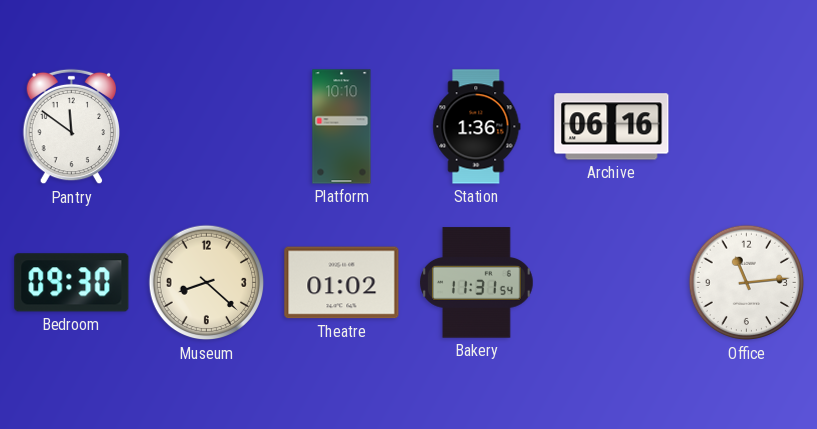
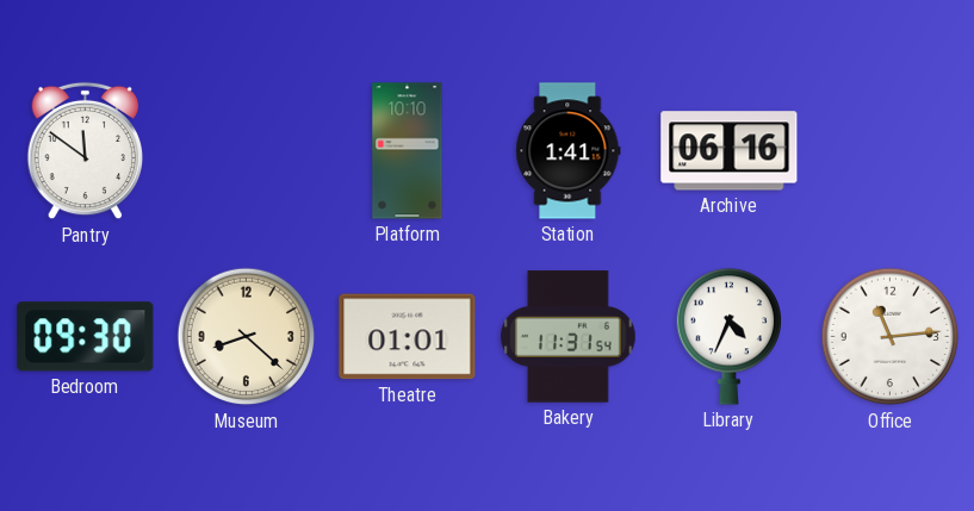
Station: 1:36 -> 1:41
Theatre: 01:02 -> 01:01
Library: none -> 4:34
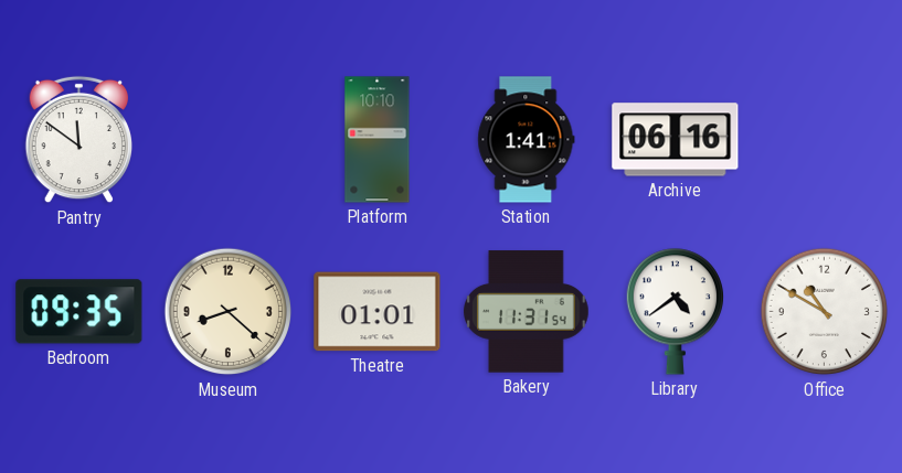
Bedroom: 09:30 -> 09:35
Library: 4:34 -> 4:39
Office: 11:14 -> 10:50
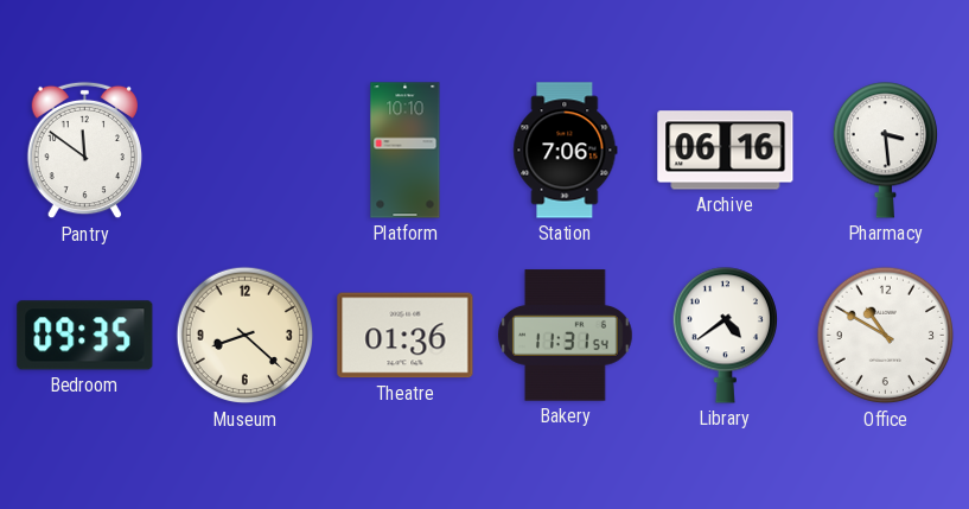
Station: 1:41 -> 7:06
Pharmacy: none -> 3:29
Theatre: 01:01 -> 01:36
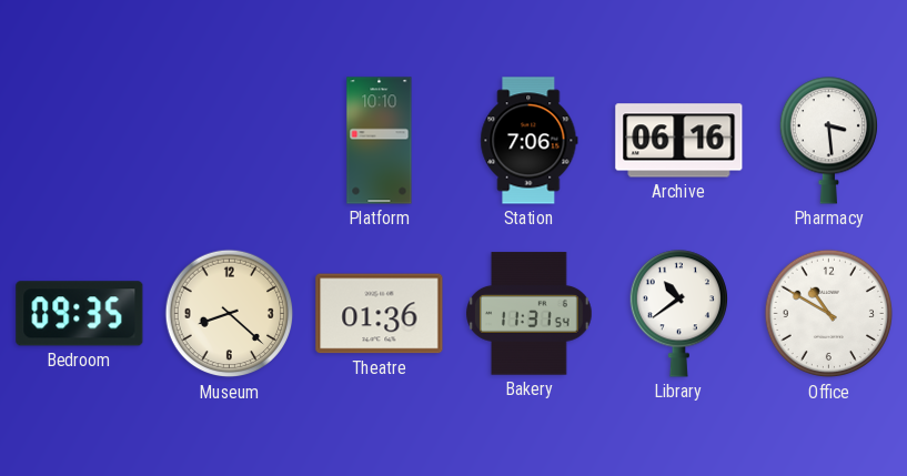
Pantry: 11:51 -> none
Library: 4:39 -> 10:39
